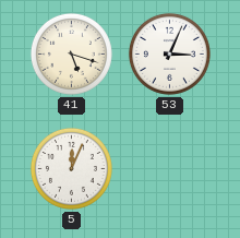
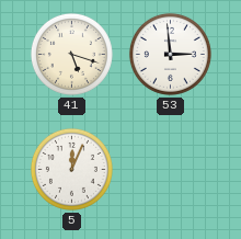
53: 3:04 -> 2:59
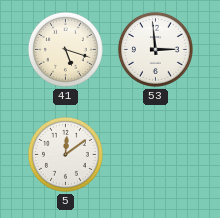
5: 12:04 -> 12:09
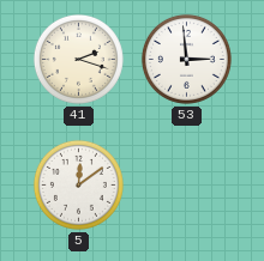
41: 5:18 -> 2:18
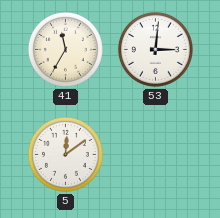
41: 2:18 -> 11:35
53: 2:59 -> 3:01
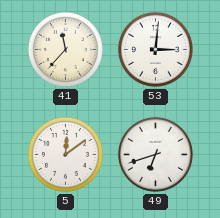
41: 11:35 -> 11:37
49: none -> 6:42
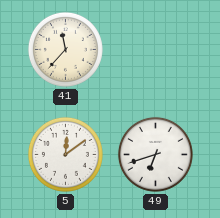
53: 3:01 -> none
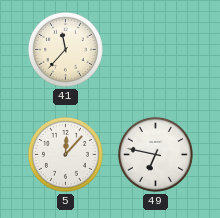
5: 12:09 -> 12:07
49: 6:42 -> 6:47
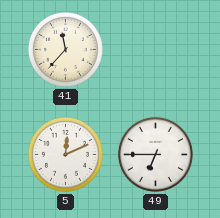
5: 12:07 -> 12:11
49: 6:47 -> 6:45
